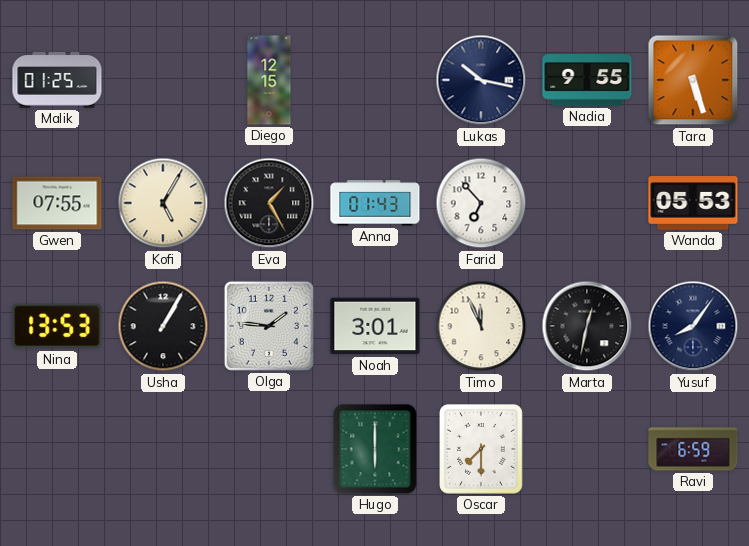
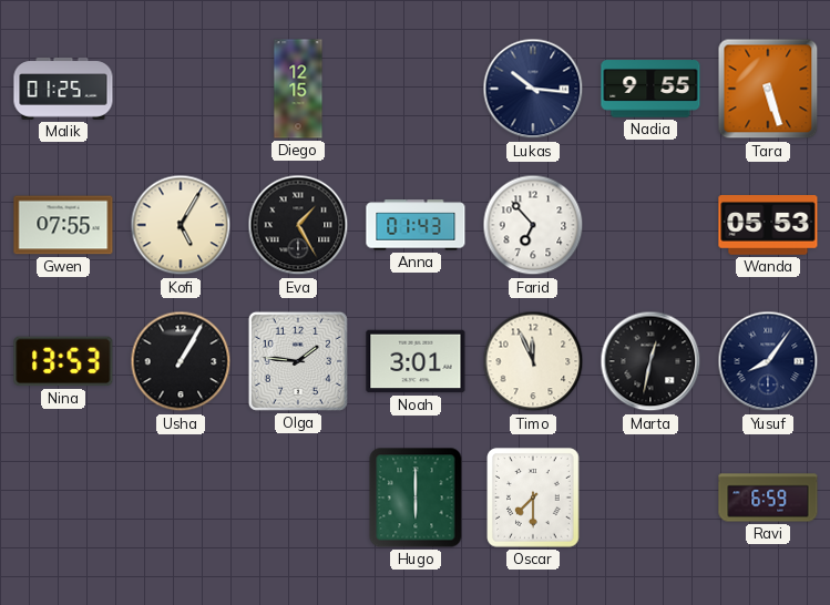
Lukas: 10:17 -> 10:16
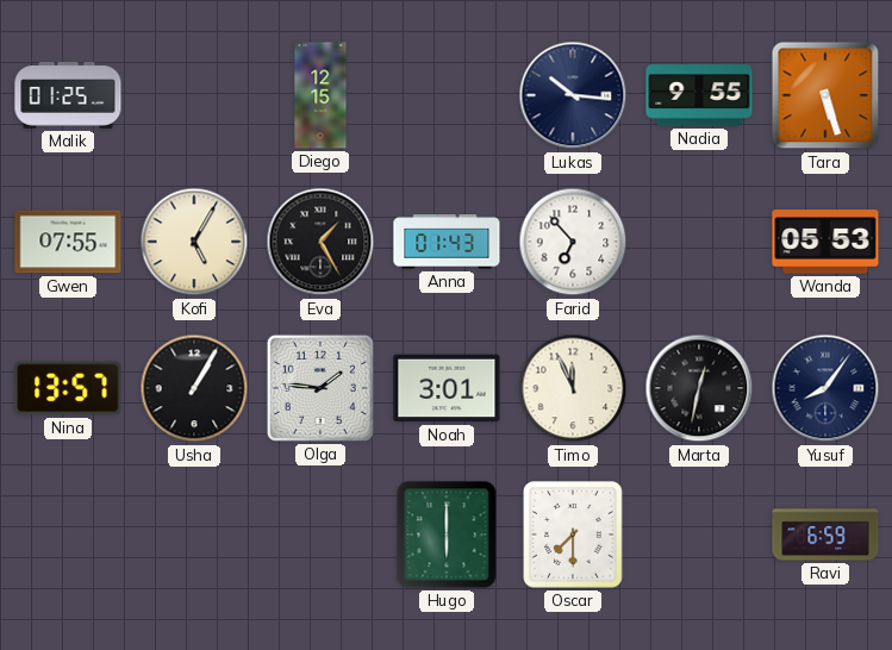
Nina: 13:53 -> 13:57
